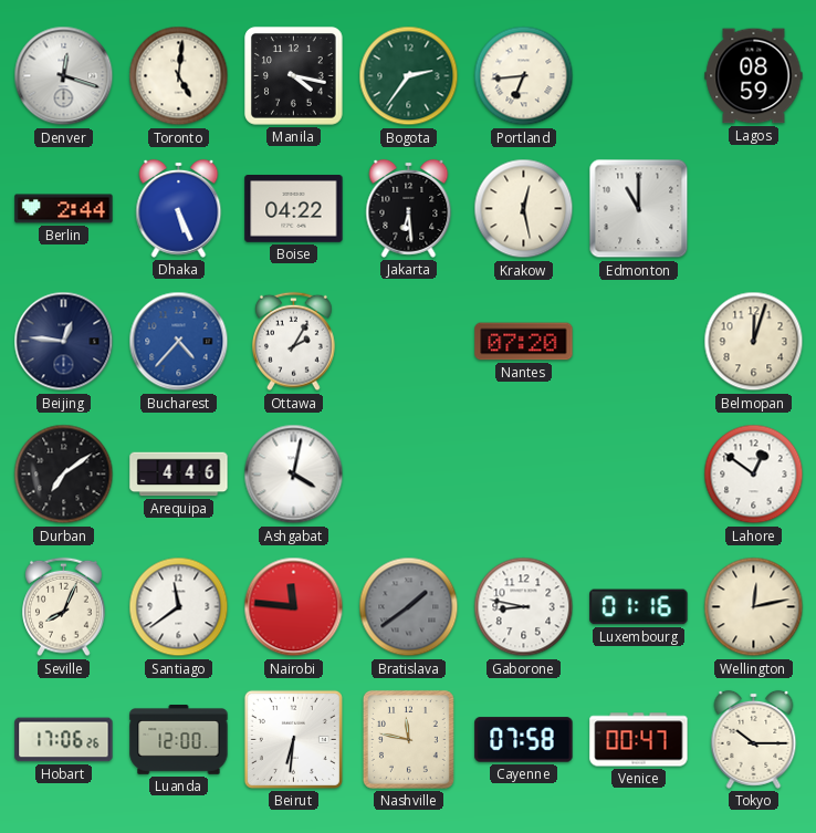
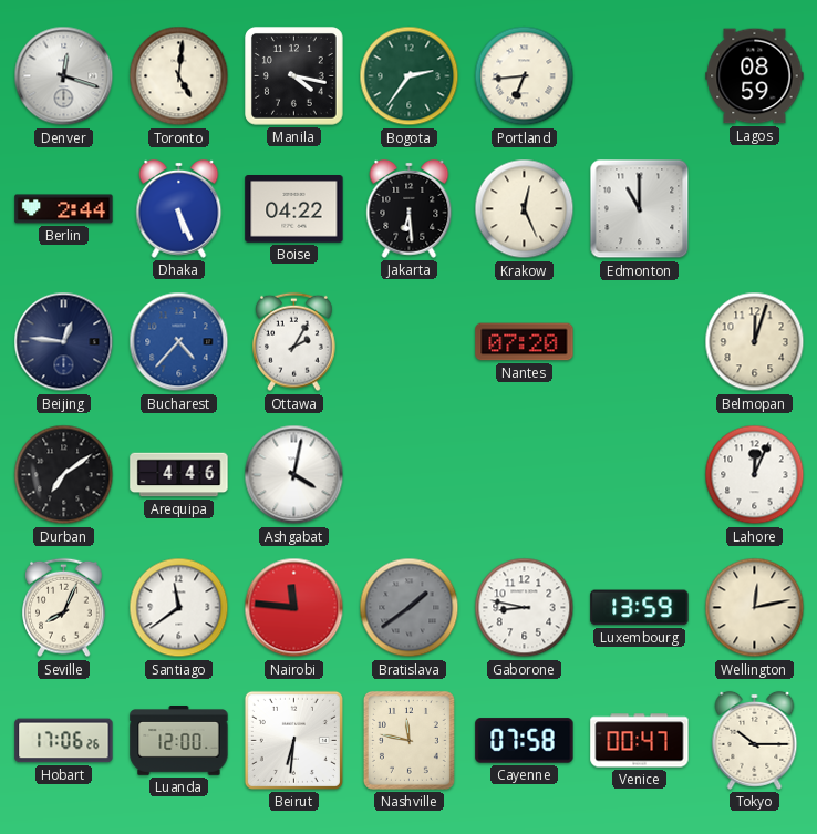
Krakow: 12:28 -> 12:26
Lahore: 12:51 -> 12:04
Luxembourg: 01:16 -> 13:59
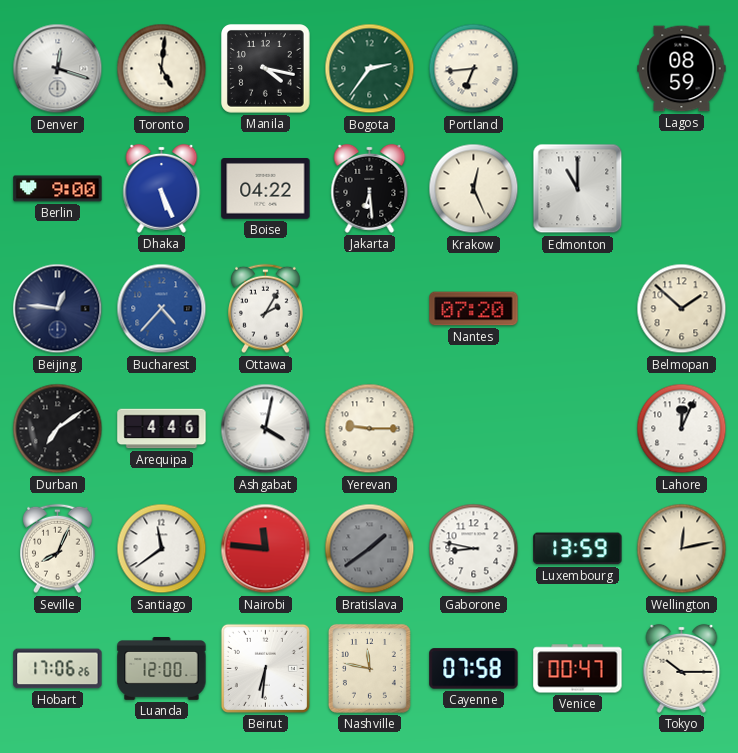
Berlin: 2:44 -> 9:00
Belmopan: 12:03 -> 1:52
Yerevan: none -> 9:15
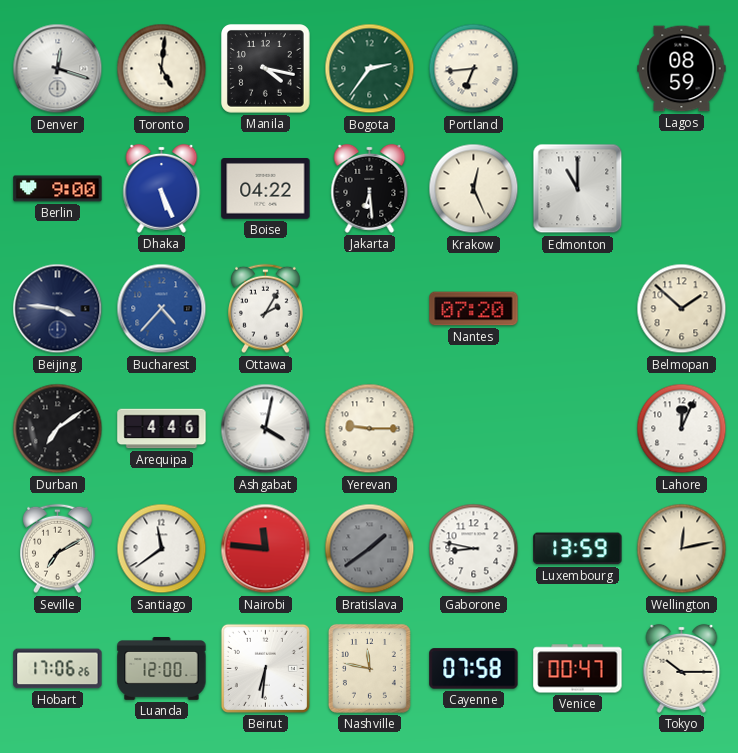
Beijing: 12:46 -> 3:46
Seville: 8:04 -> 7:10
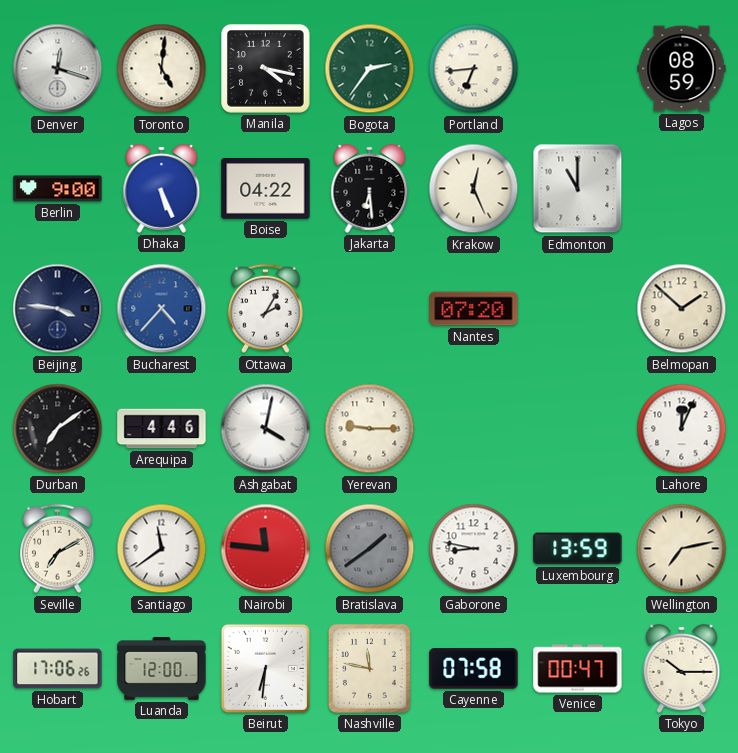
Wellington: 12:13 -> 7:13
